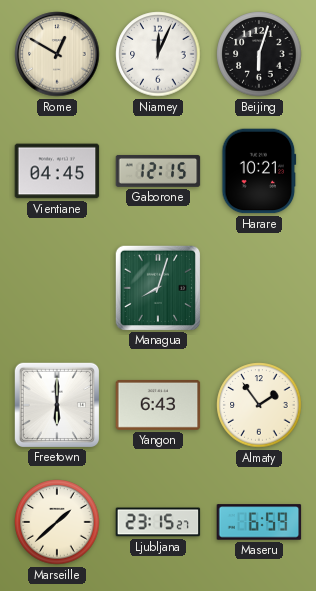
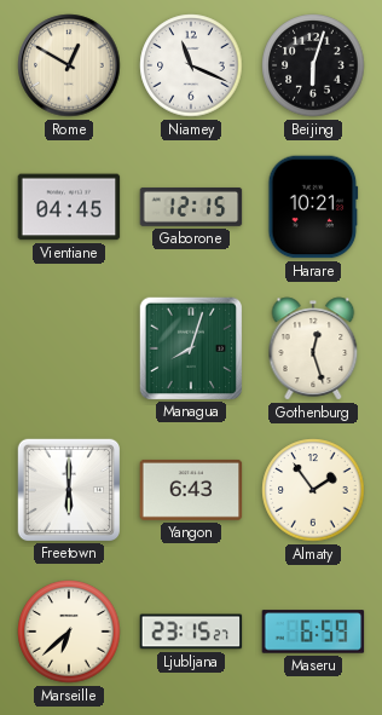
Niamey: 12:04 -> 11:19
Gothenburg: none -> 12:27
Marseille: 1:38 -> 6:38
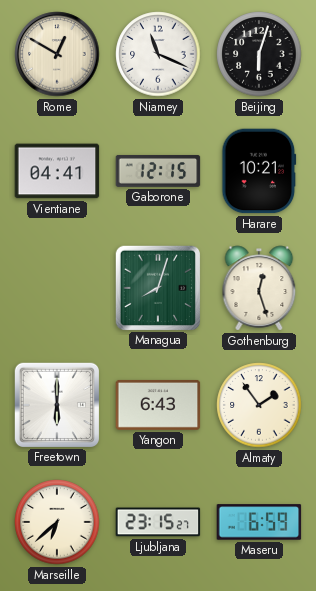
Vientiane: 04:45 -> 04:41
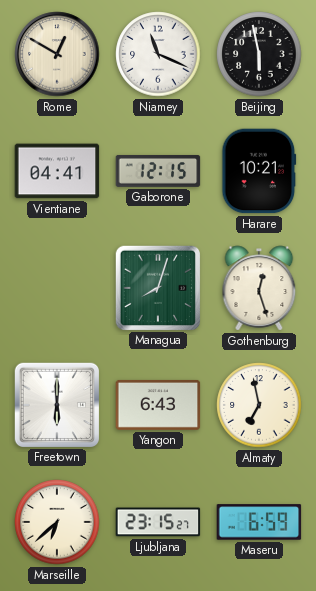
Beijing: 6:03 -> 5:58
Almaty: 1:54 -> 6:58
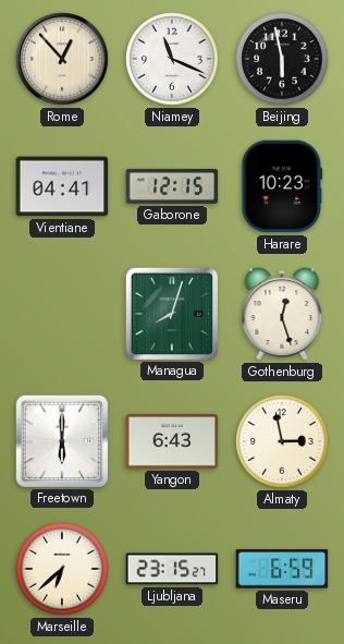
Rome: 12:50 -> 12:53
Harare: 10:21 -> 10:23
Almaty: 6:58 -> 2:58
